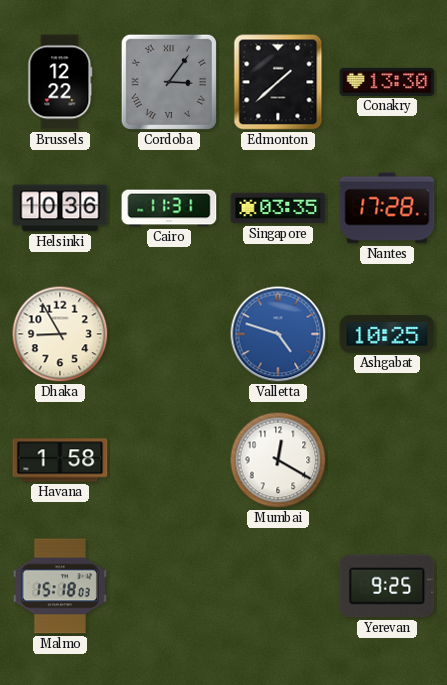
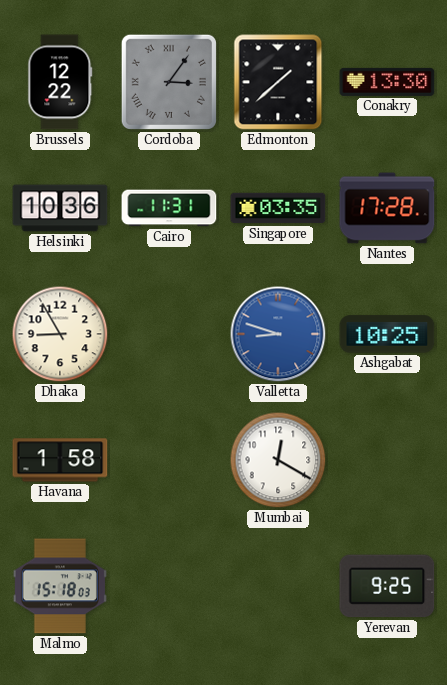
Valletta: 4:48 -> 8:48
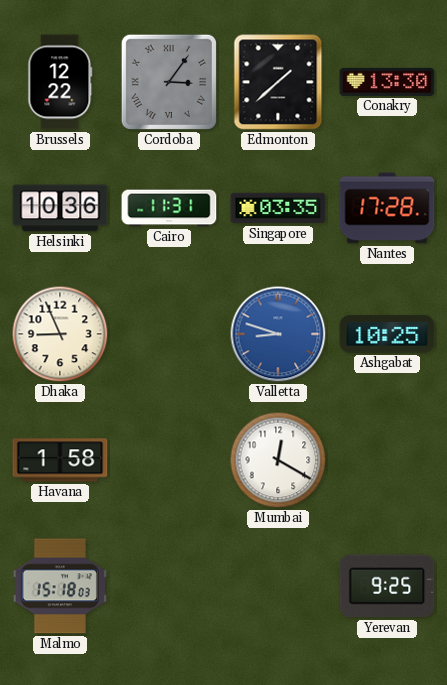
Dhaka: 8:55 -> 8:56
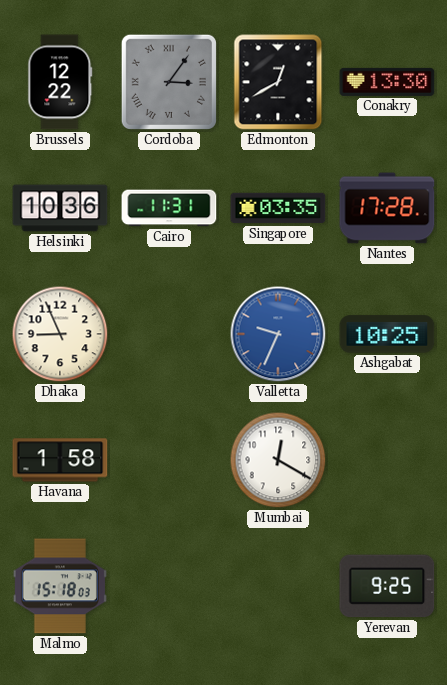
Edmonton: 1:38 -> 12:40
Valletta: 8:48 -> 9:34
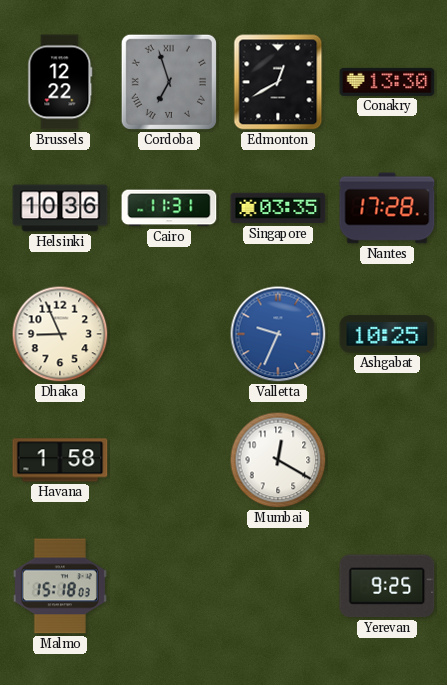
Cordoba: 3:06 -> 6:57
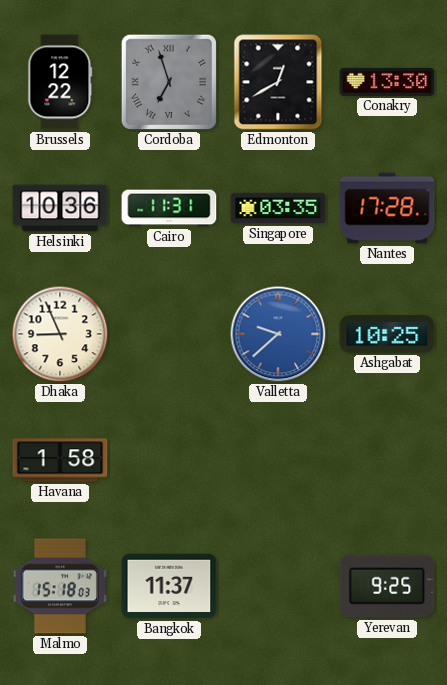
Valletta: 9:34 -> 9:38
Mumbai: 12:20 -> none
Bangkok: none -> 11:37
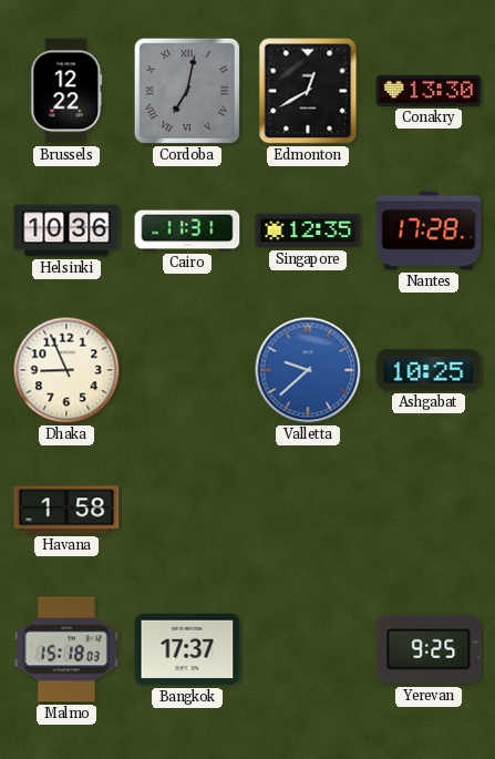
Cordoba: 6:57 -> 7:02
Singapore: 03:35 -> 12:35
Bangkok: 11:37 -> 17:37
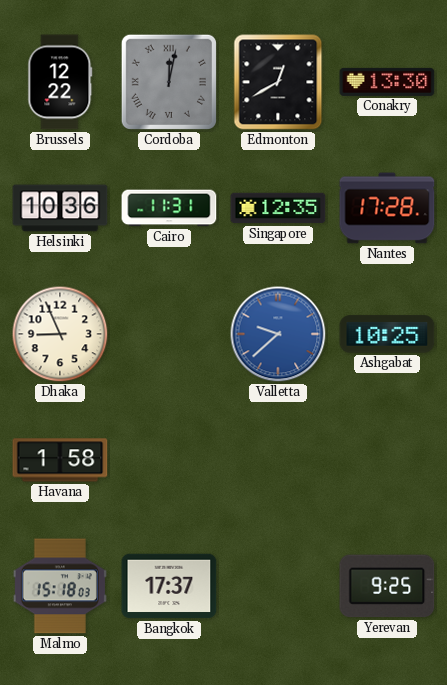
Cordoba: 7:02 -> 12:02
